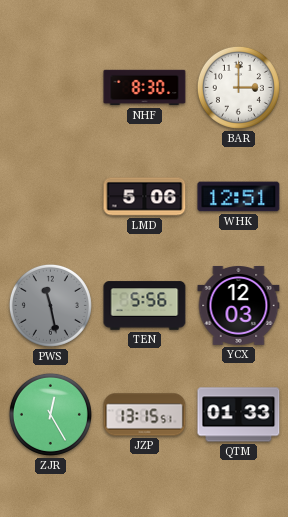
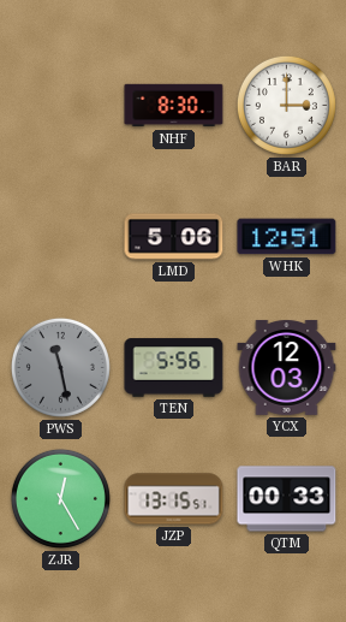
QTM: 01:33 -> 00:33
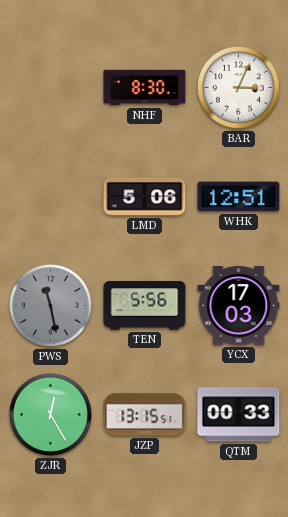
BAR: 3:00 -> 3:04
YCX: 12:03 -> 17:03
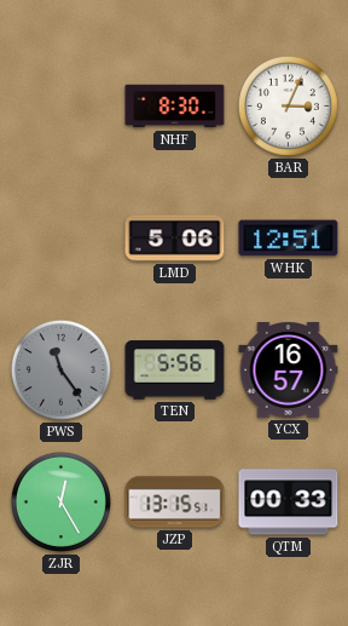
PWS: 11:28 -> 11:24
YCX: 17:03 -> 16:57
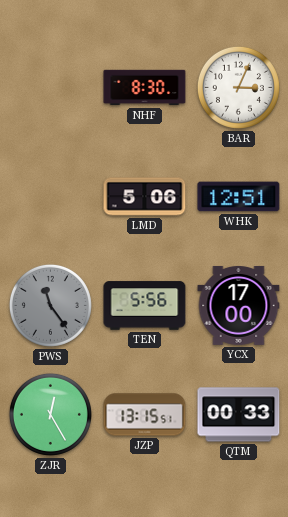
YCX: 16:57 -> 17:00
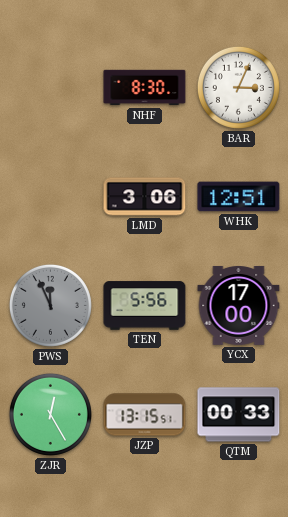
LMD: 5:06 -> 3:06
PWS: 11:24 -> 11:56
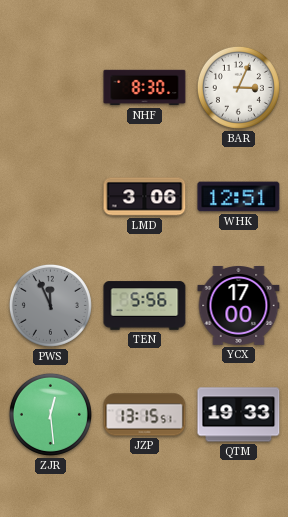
ZJR: 12:25 -> 12:29
QTM: 00:33 -> 19:33
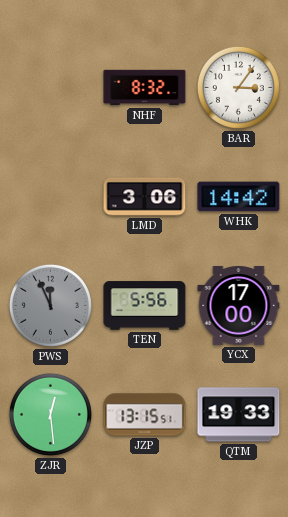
NHF: 8:30 -> 8:32
BAR: 3:04 -> 3:06
WHK: 12:51 -> 14:42
